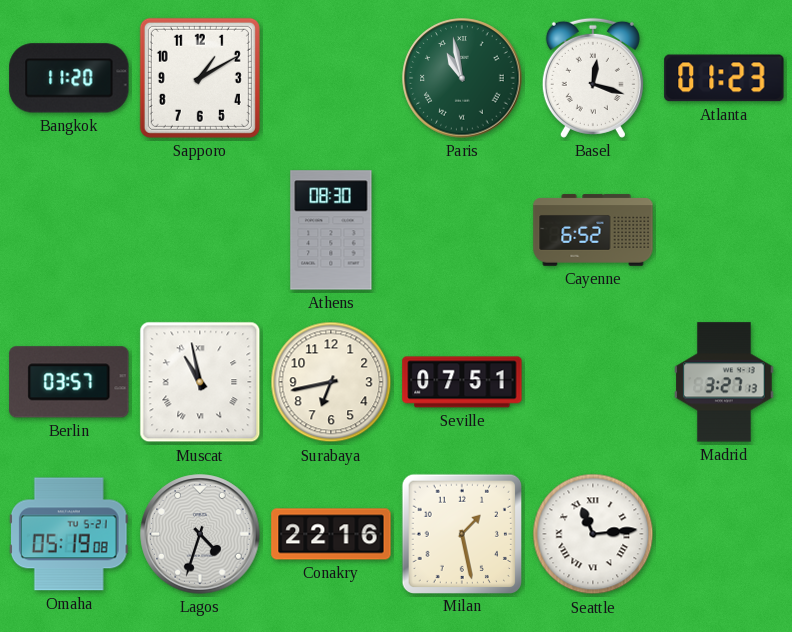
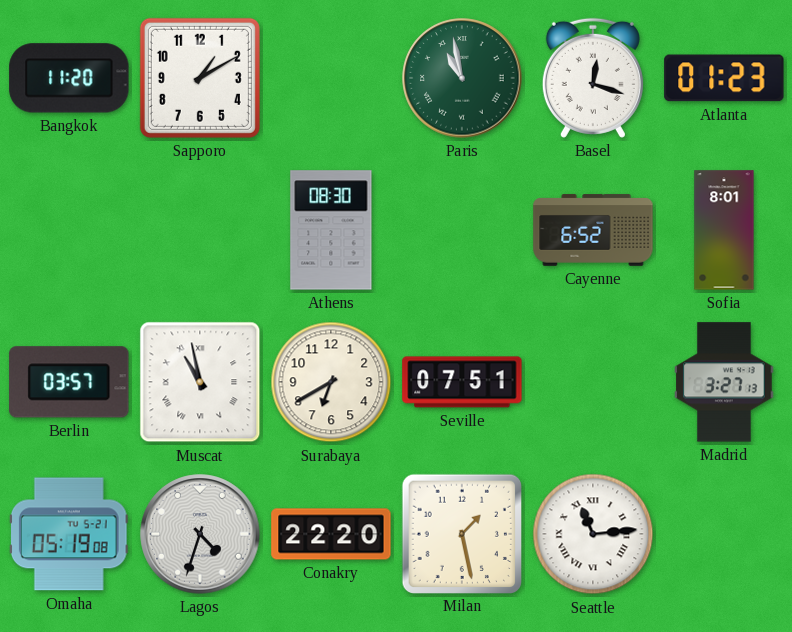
Sofia: none -> 8:01
Surabaya: 6:43 -> 6:40
Conakry: 22:16 -> 22:20
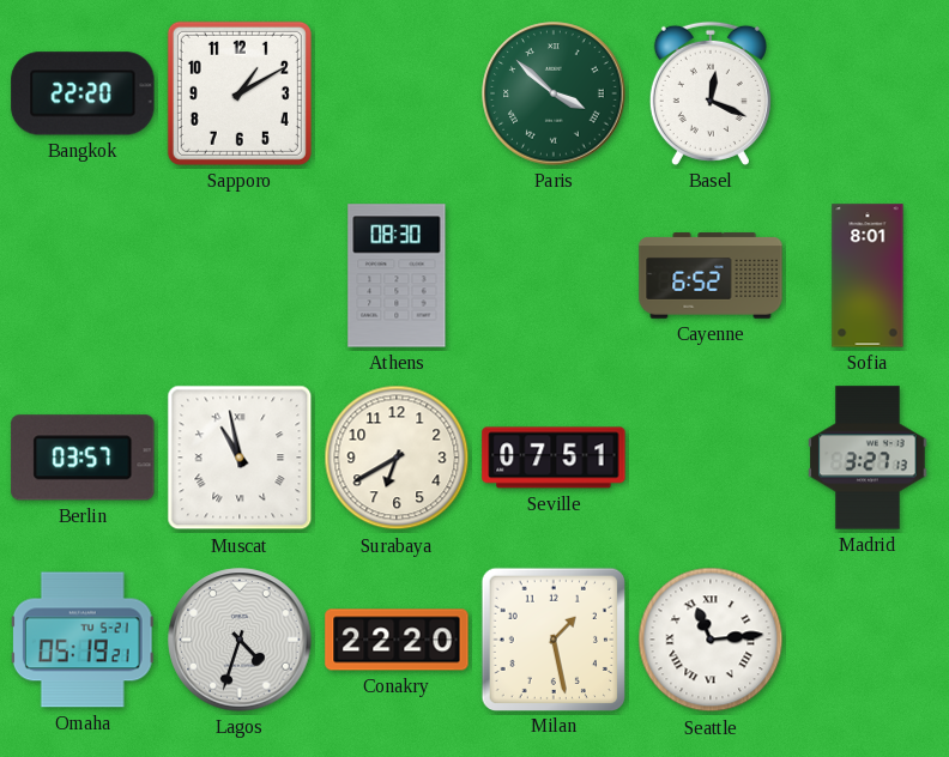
Bangkok: 11:20 -> 22:20
Paris: 10:58 -> 3:52
Basel: 12:18 -> 12:19
Atlanta: 01:23 -> none
Omaha: 05:19:08 -> 05:19:21
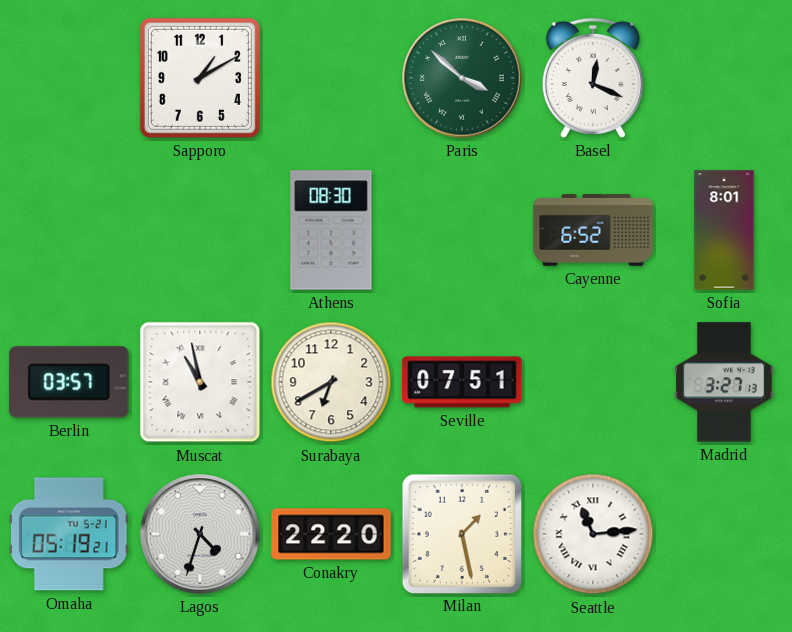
Bangkok: 22:20 -> none
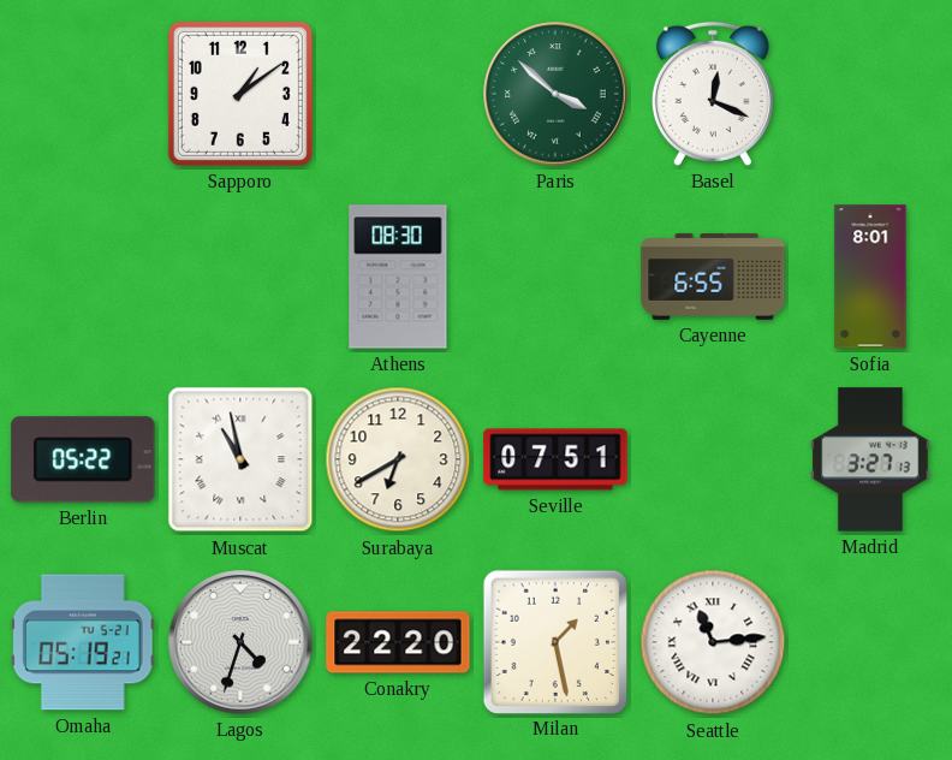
Sapporo: 1:10 -> 1:09
Cayenne: 6:52 -> 6:55
Berlin: 03:57 -> 05:22
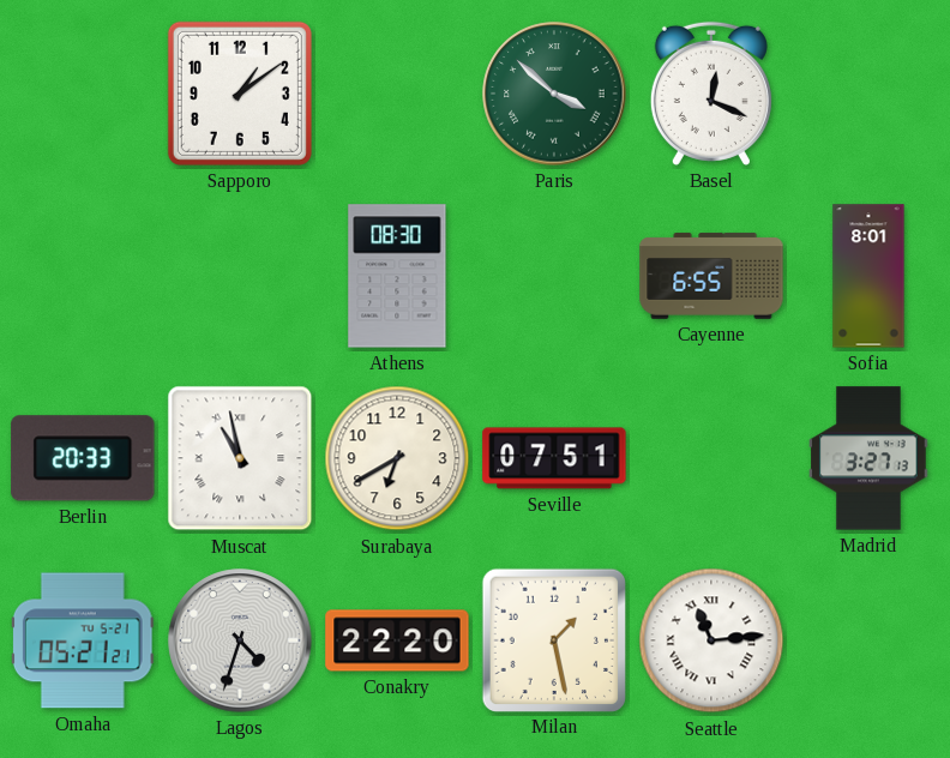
Berlin: 05:22 -> 20:33
Omaha: 05:19 -> 05:21
